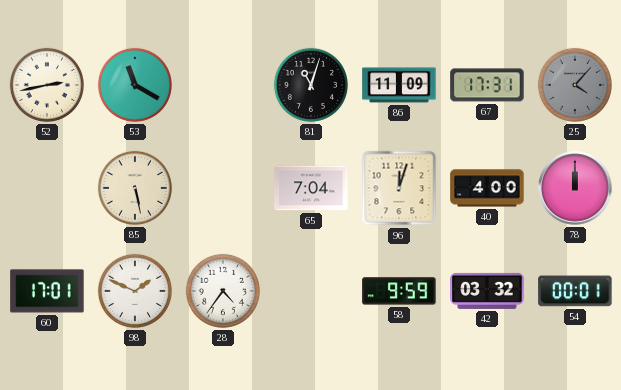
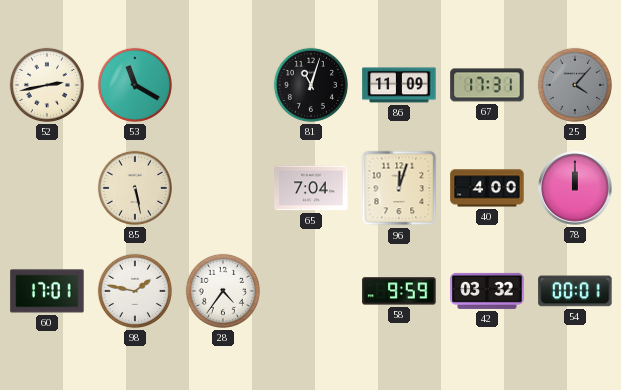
98: 1:49 -> 1:47
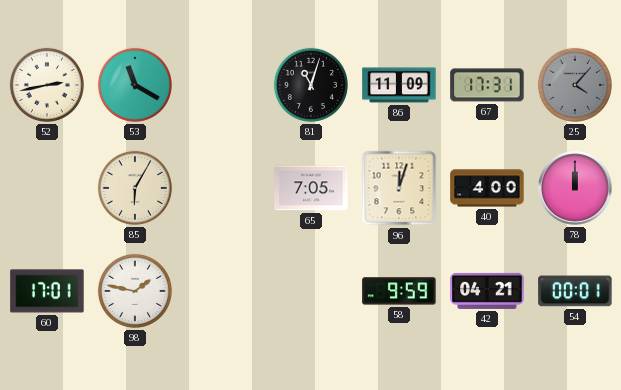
85: 5:28 -> 6:05
65: 7:04 -> 7:05
28: 4:36 -> none
42: 03:32 -> 04:21
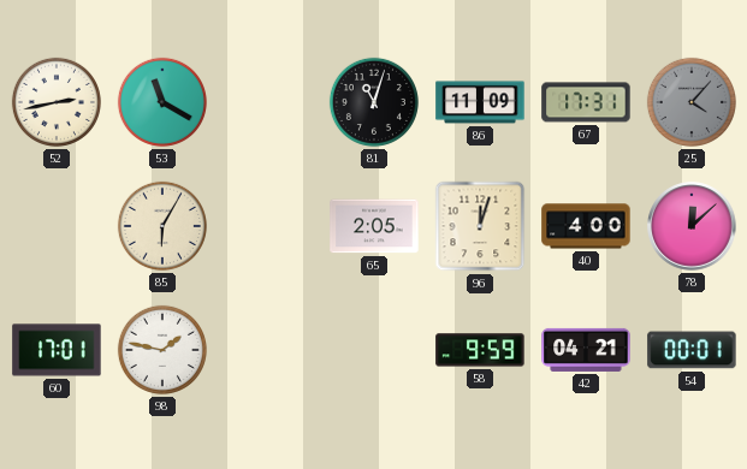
65: 7:05 -> 2:05
78: 12:00 -> 12:08
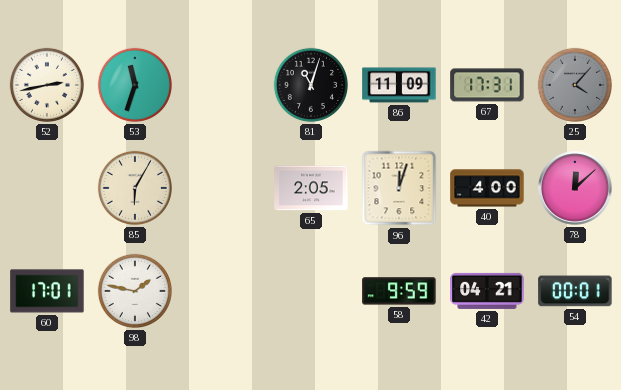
53: 11:20 -> 11:33
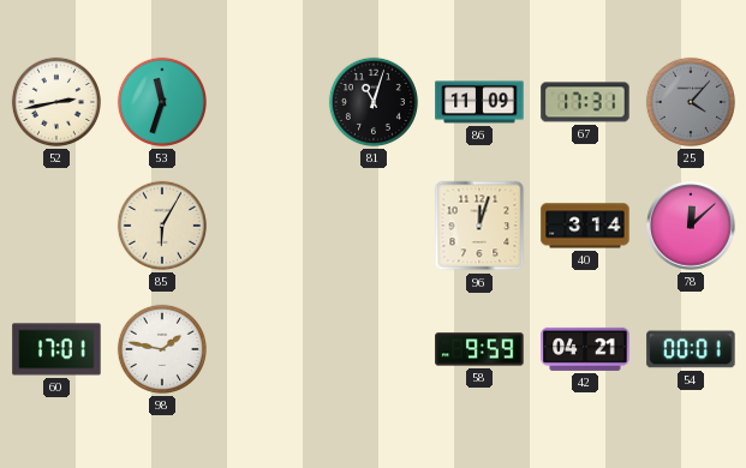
65: 2:05 -> none
40: 4:00 -> 3:14
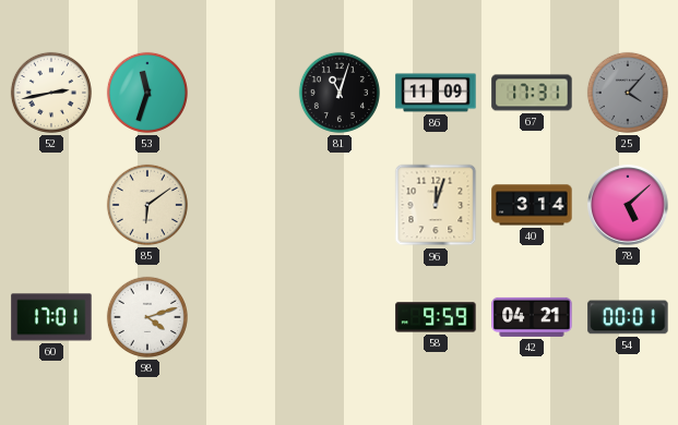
85: 6:05 -> 6:09
78: 12:08 -> 5:08
98: 1:47 -> 4:12
